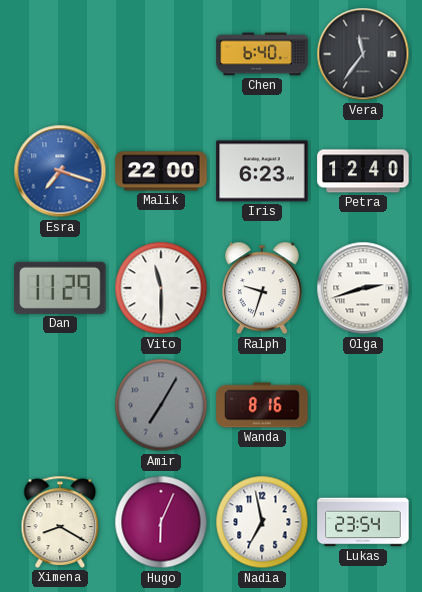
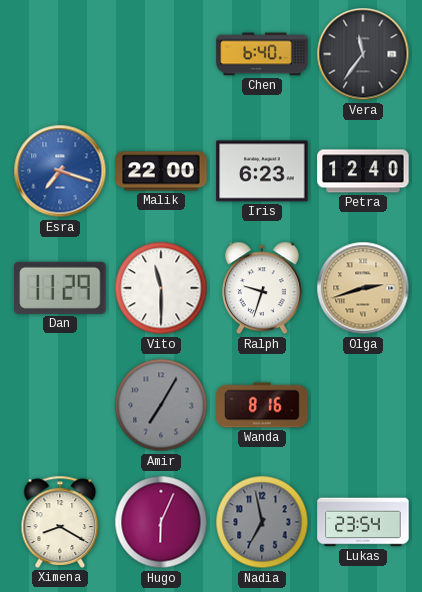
Olga dial: white -> champagne
Nadia dial: white -> grey
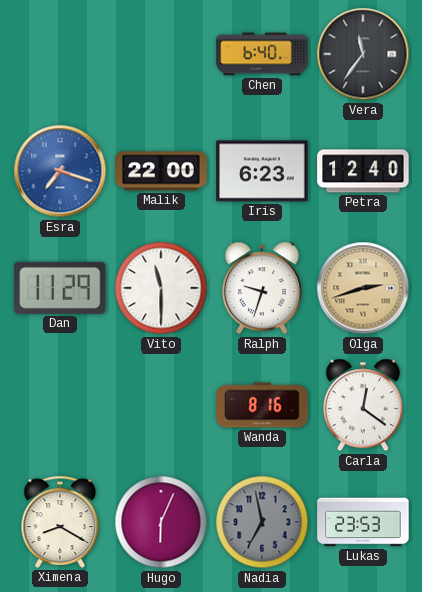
Amir: 7:05 -> none
Carla: none -> 12:21
Lukas: 23:54 -> 23:53
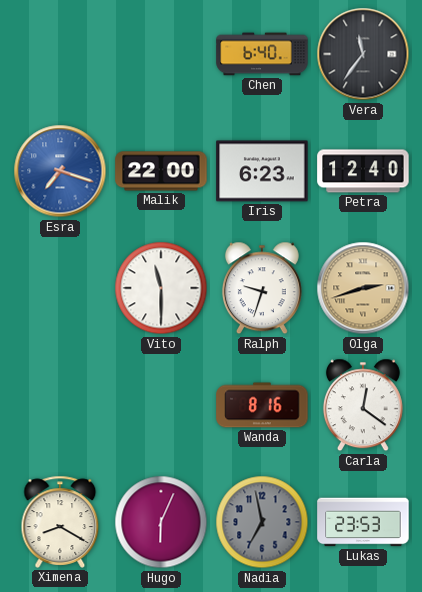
Dan: 11:29 -> none
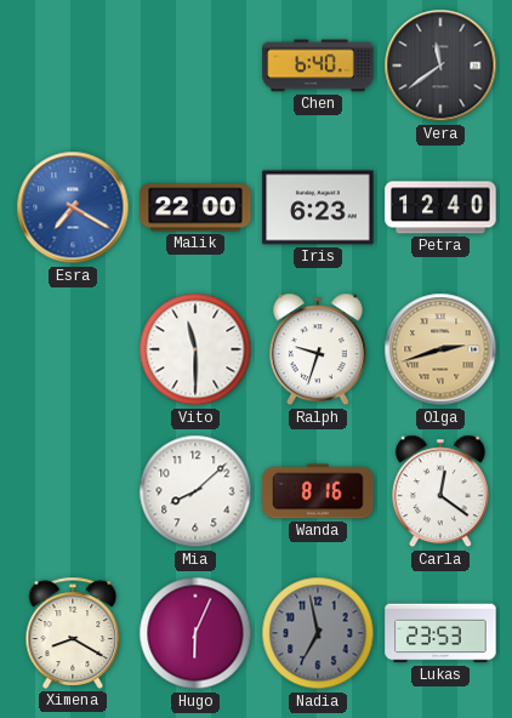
Vera: 11:36 -> 11:39
Esra: 7:18 -> 7:20
Mia: none -> 8:08
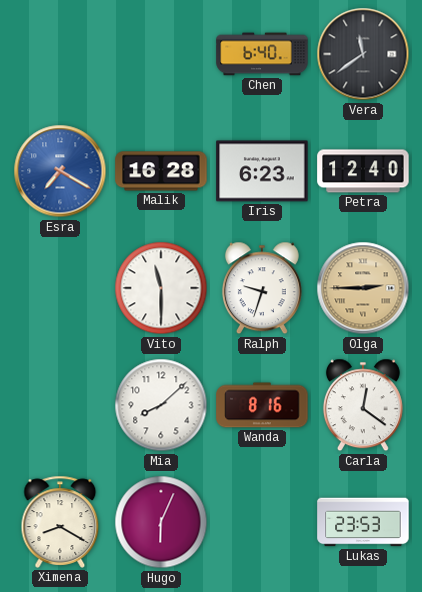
Malik: 22:00 -> 16:28
Olga: 2:42 -> 2:45
Nadia: 6:58 -> none
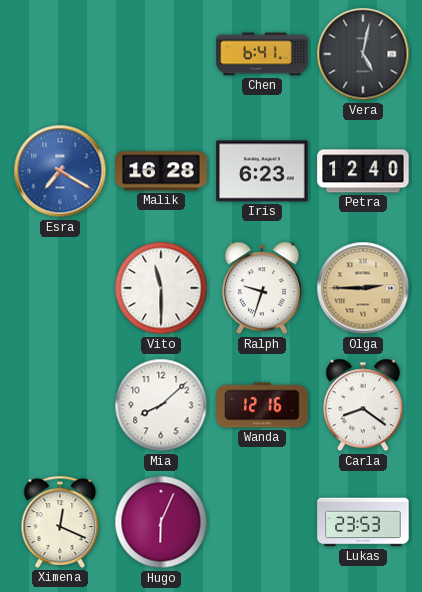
Chen: 6:40 -> 6:41
Vera: 11:39 -> 5:02
Wanda: 8:16 -> 12:16
Carla: 12:21 -> 8:21
Ximena: 8:20 -> 12:19
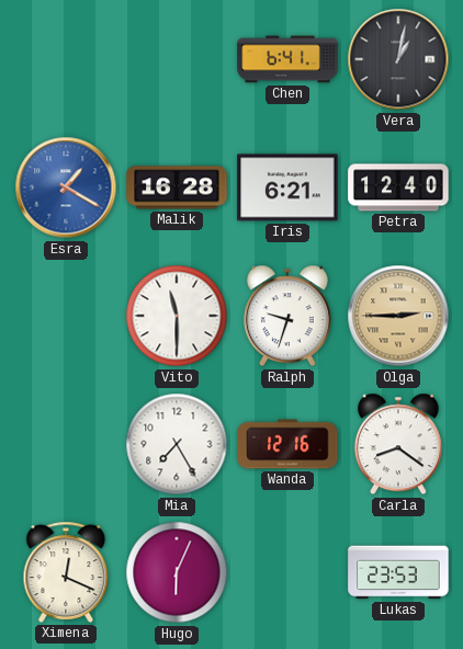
Vera: 5:02 -> 1:02
Esra: 7:20 -> 1:20
Iris: 6:23 -> 6:21
Mia: 8:08 -> 7:25
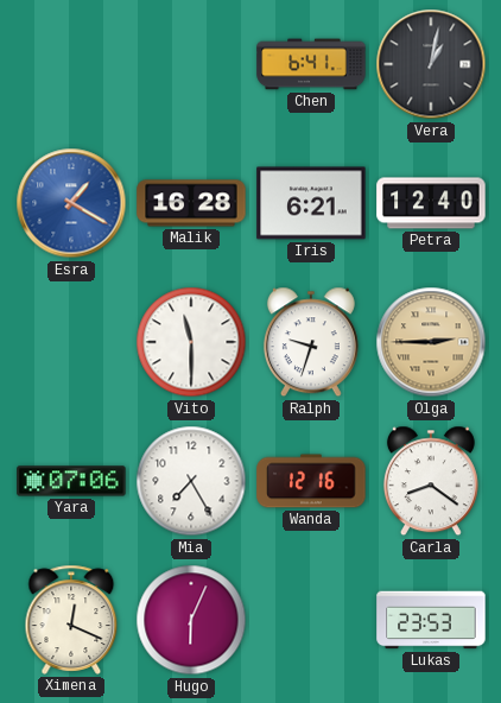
Yara: none -> 07:06
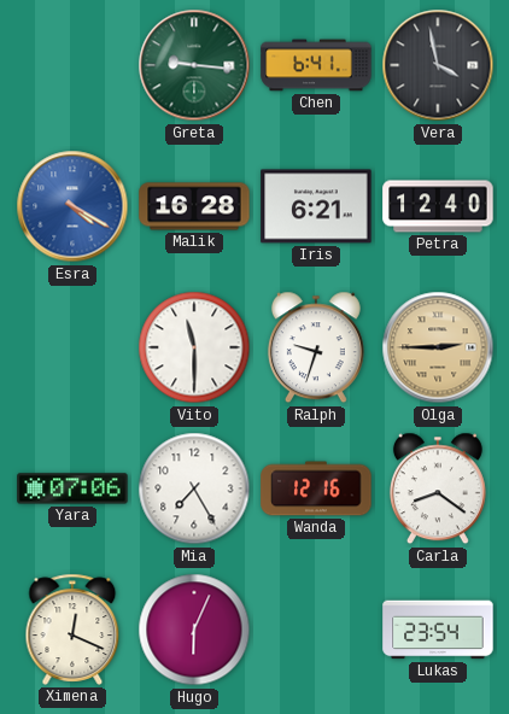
Greta: none -> 9:16
Vera: 1:02 -> 3:58
Esra: 1:20 -> 4:20
Lukas: 23:53 -> 23:54
